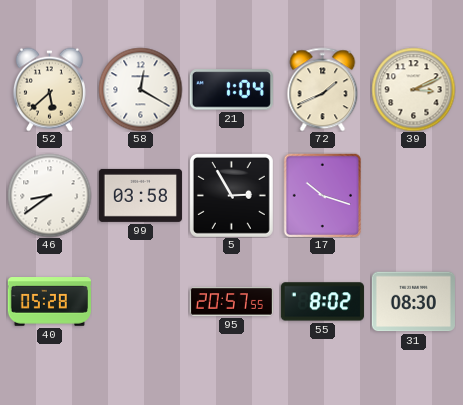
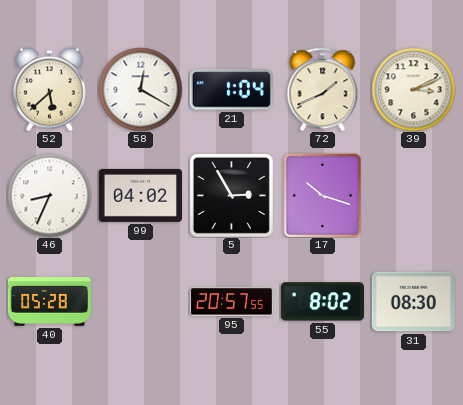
46: 8:39 -> 8:34
99: 03:58 -> 04:02
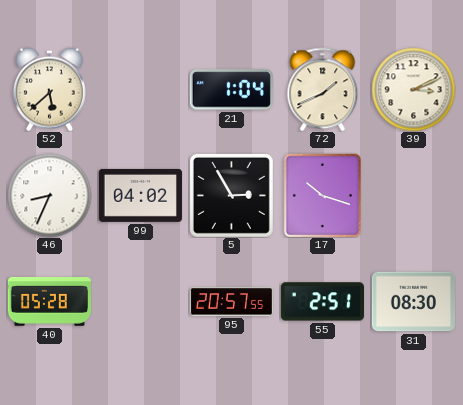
58: 12:20 -> none
55: 8:02 -> 2:51
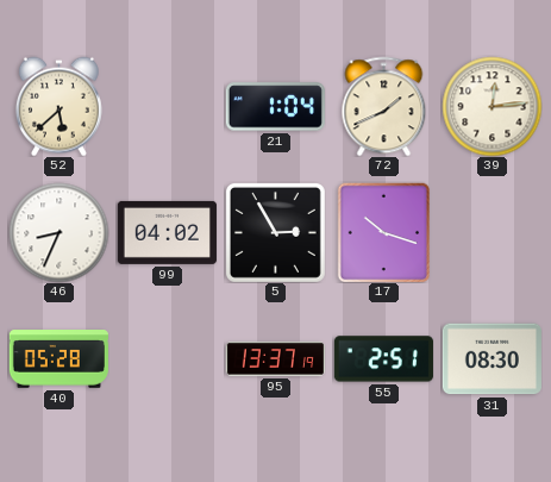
39: 3:11 -> 12:14
95: 20:57 -> 13:37
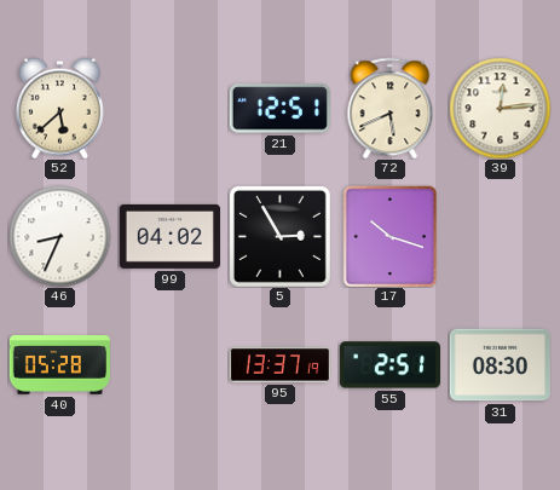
21: 1:04 -> 12:51
72: 1:41 -> 5:41
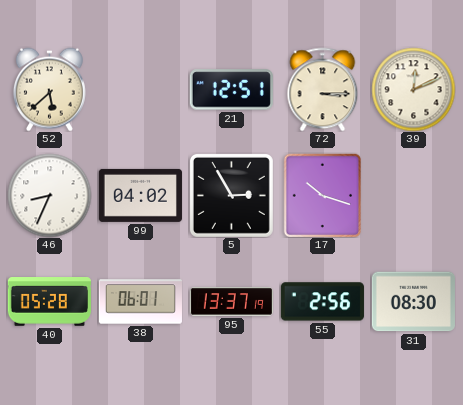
72: 5:41 -> 3:15
39: 12:14 -> 12:11
38: none -> 06:01
55: 2:51 -> 2:56
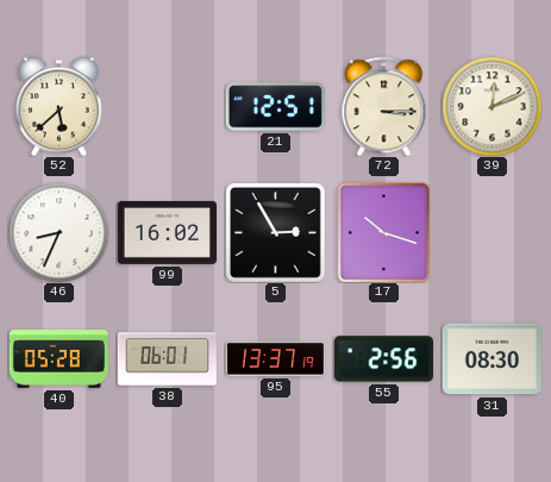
99: 04:02 -> 16:02
